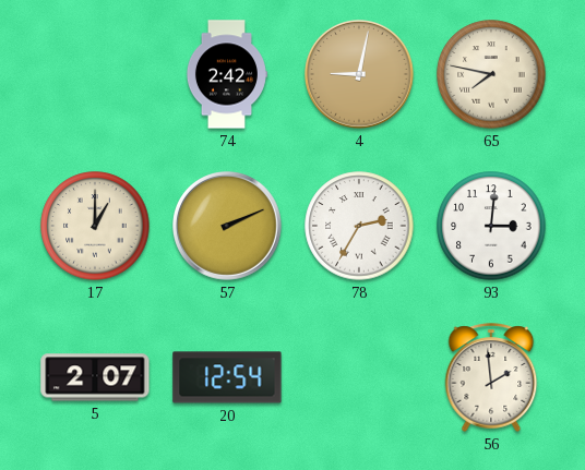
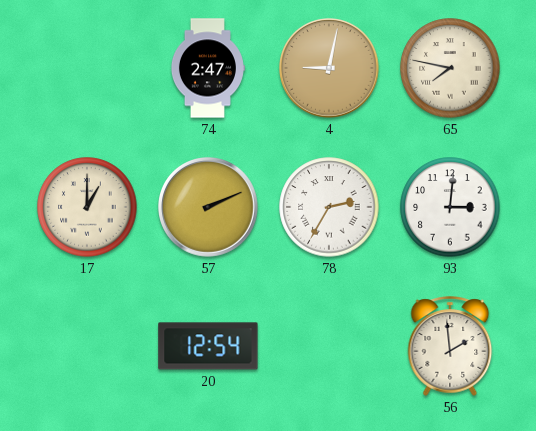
74: 2:42 -> 2:47
5: 2:07 -> none
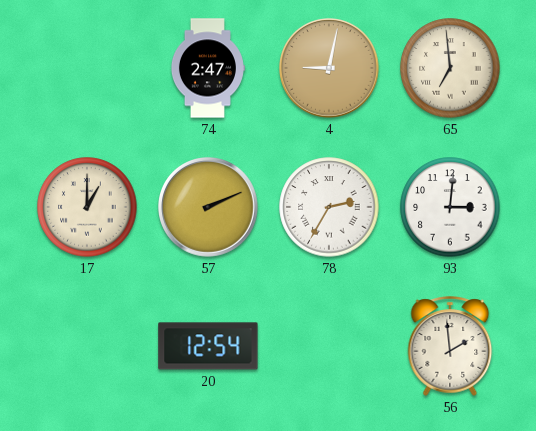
65: 7:47 -> 6:59
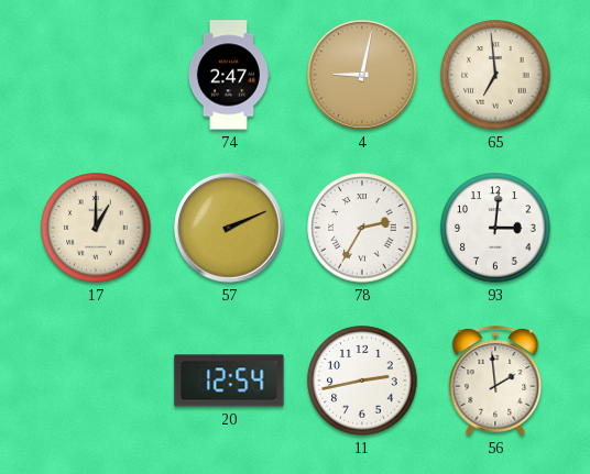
11: none -> 2:43
